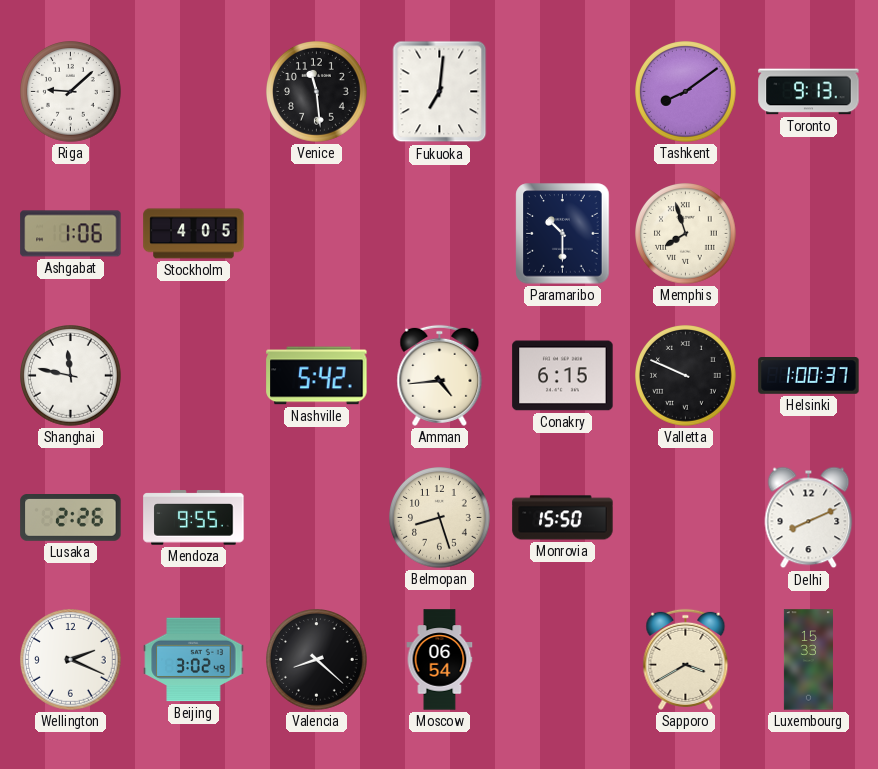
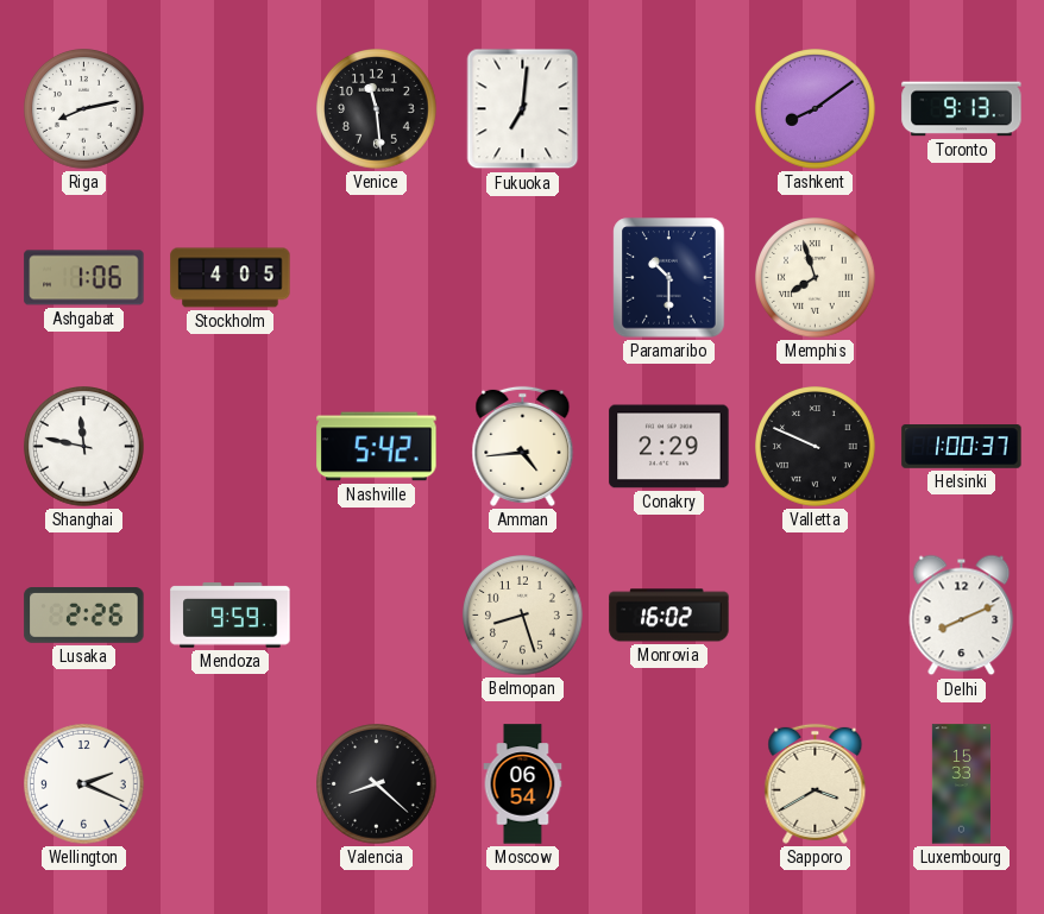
Riga: 9:08 -> 8:13
Conakry: 6:15 -> 2:29
Mendoza: 9:55 -> 9:59
Monrovia: 15:50 -> 16:02
Beijing: 3:02 -> none
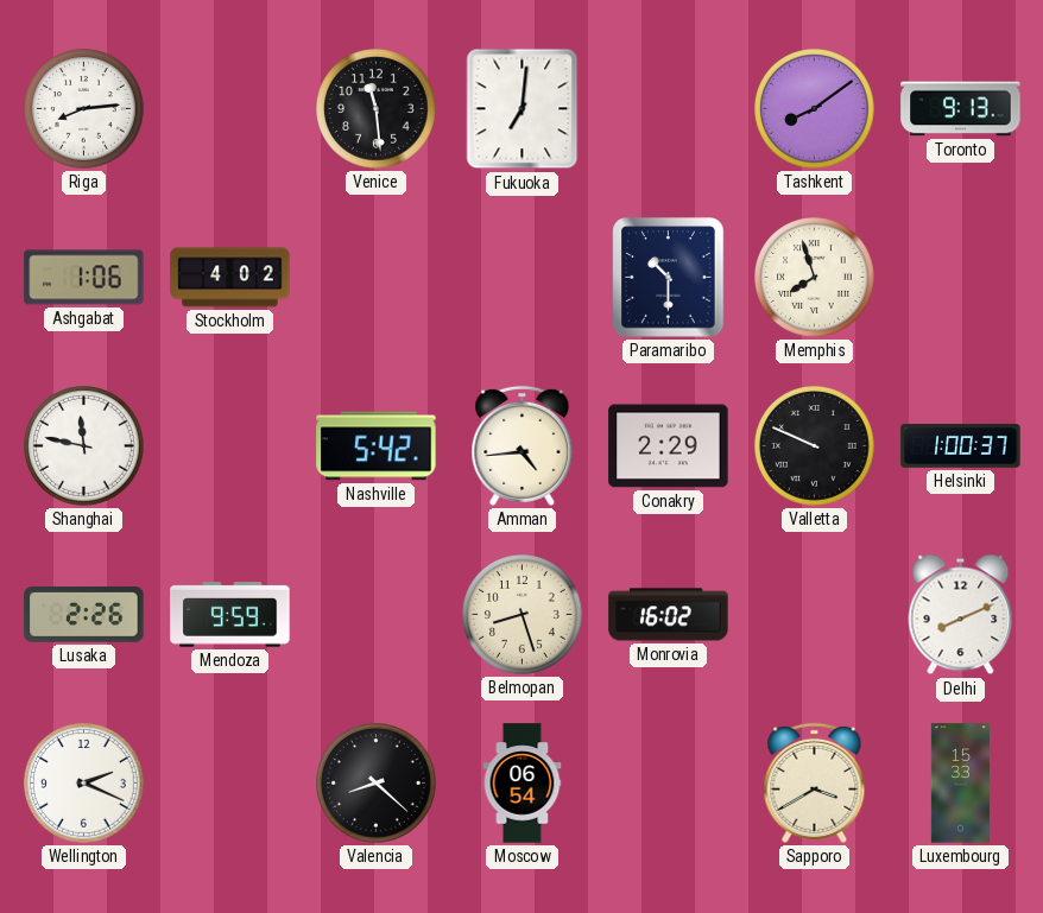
Riga: 8:13 -> 8:14
Stockholm: 4:05 -> 4:02
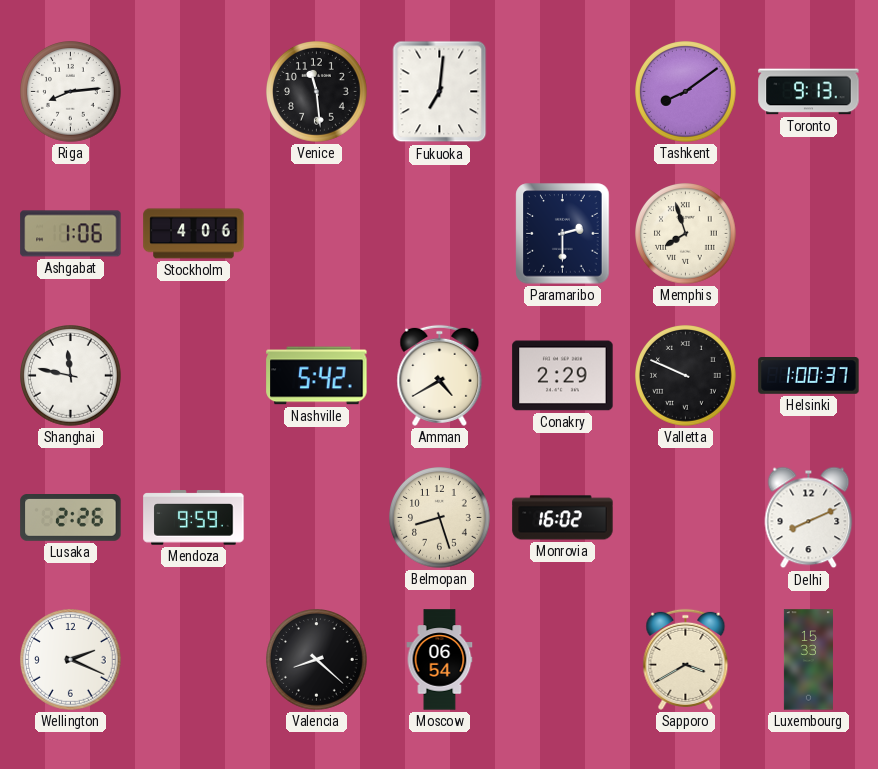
Stockholm: 4:02 -> 4:06
Paramaribo: 10:30 -> 2:30
Amman: 4:44 -> 4:40
